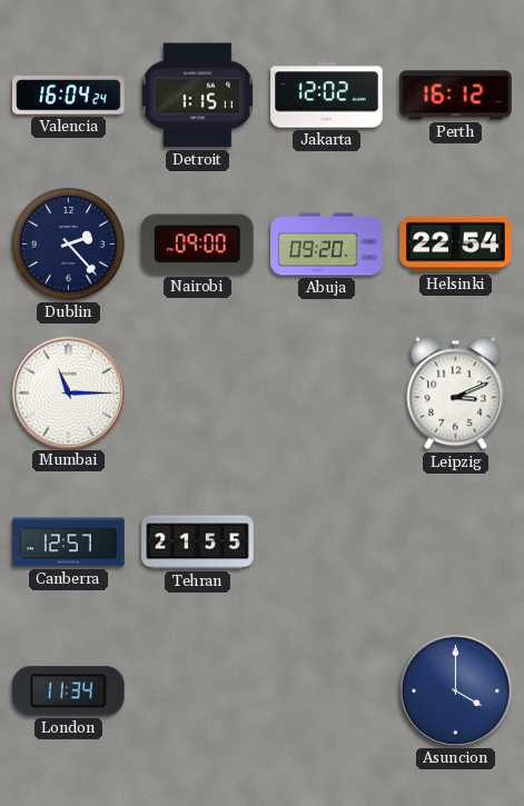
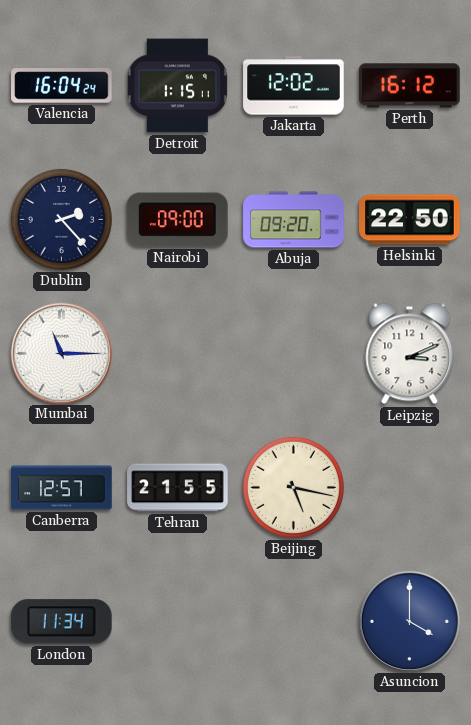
Helsinki: 22:54 -> 22:50
Beijing: none -> 5:17
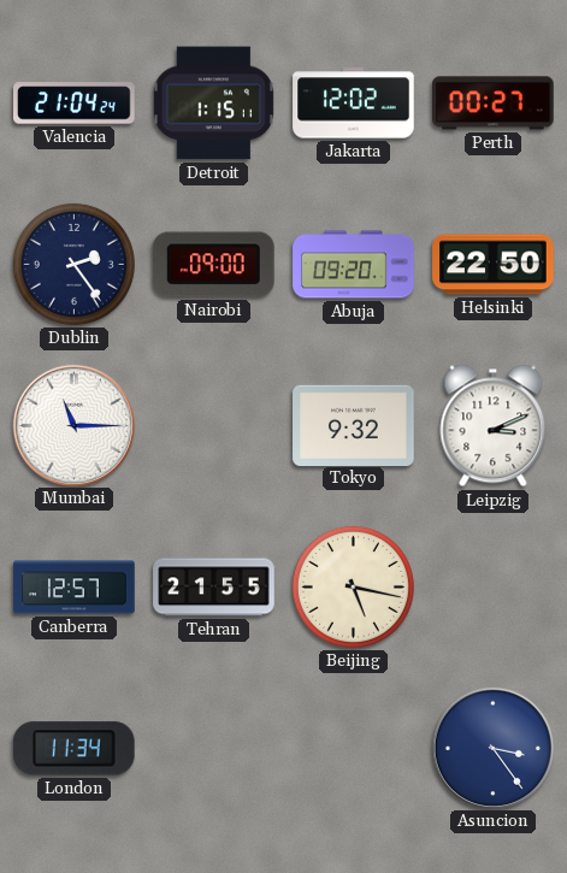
Valencia: 16:04 -> 21:04
Perth: 16:12 -> 00:27
Dublin: 2:23 -> 2:24
Tokyo: none -> 9:32
Asuncion: 4:00 -> 3:24
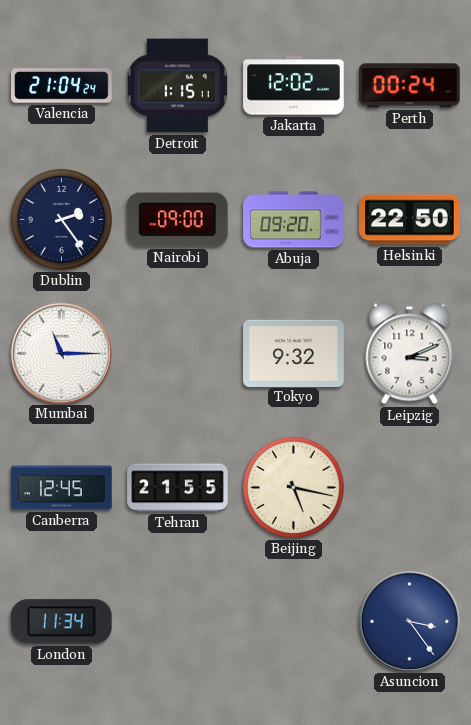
Perth: 00:27 -> 00:24
Canberra: 12:57 -> 12:45
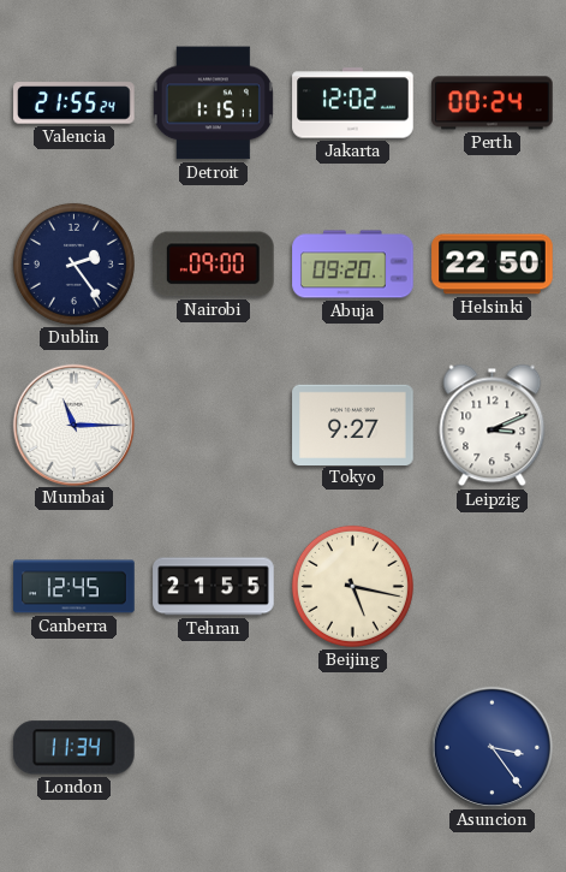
Valencia: 21:04 -> 21:55
Tokyo: 9:32 -> 9:27
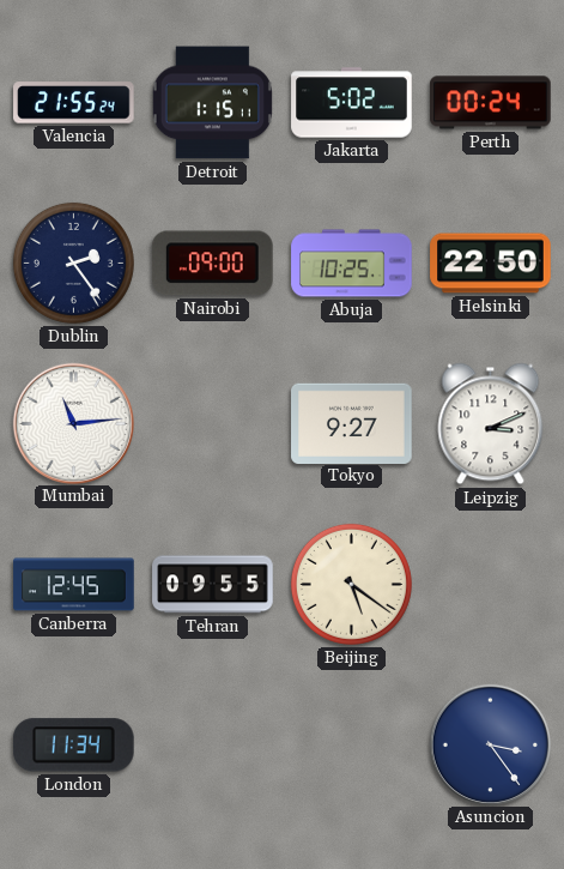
Jakarta: 12:02 -> 5:02
Abuja: 09:20 -> 10:25
Mumbai: 11:15 -> 11:14
Tehran: 21:55 -> 09:55
Beijing: 5:17 -> 5:21
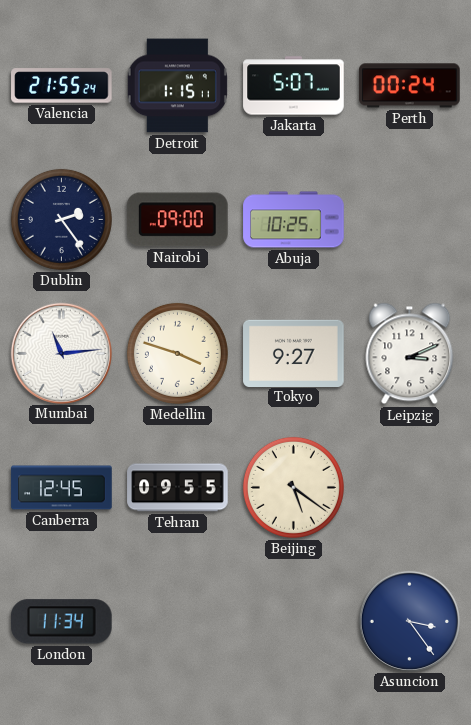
Jakarta: 5:02 -> 5:07
Helsinki: 22:50 -> none
Medellin: none -> 3:48
